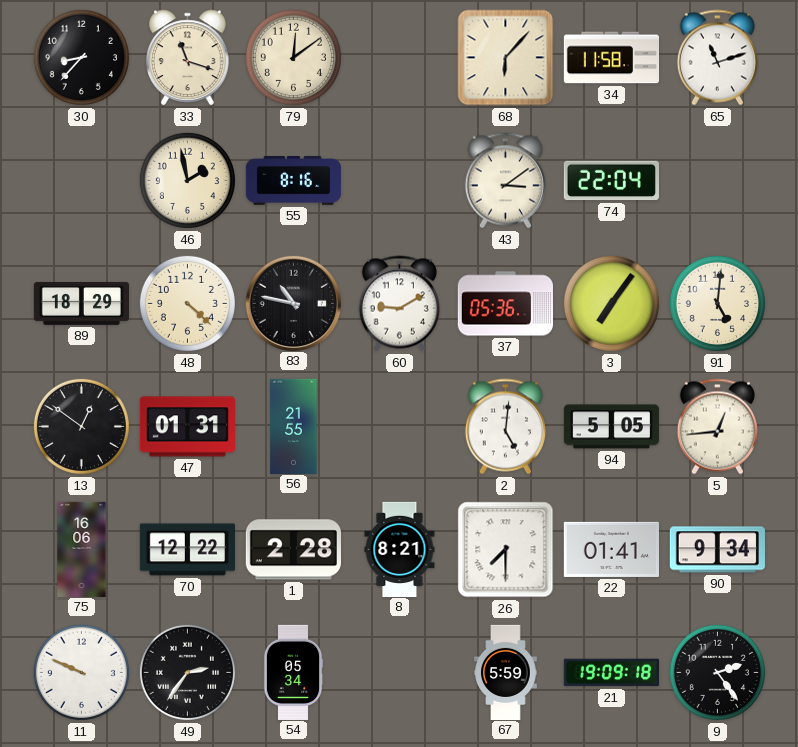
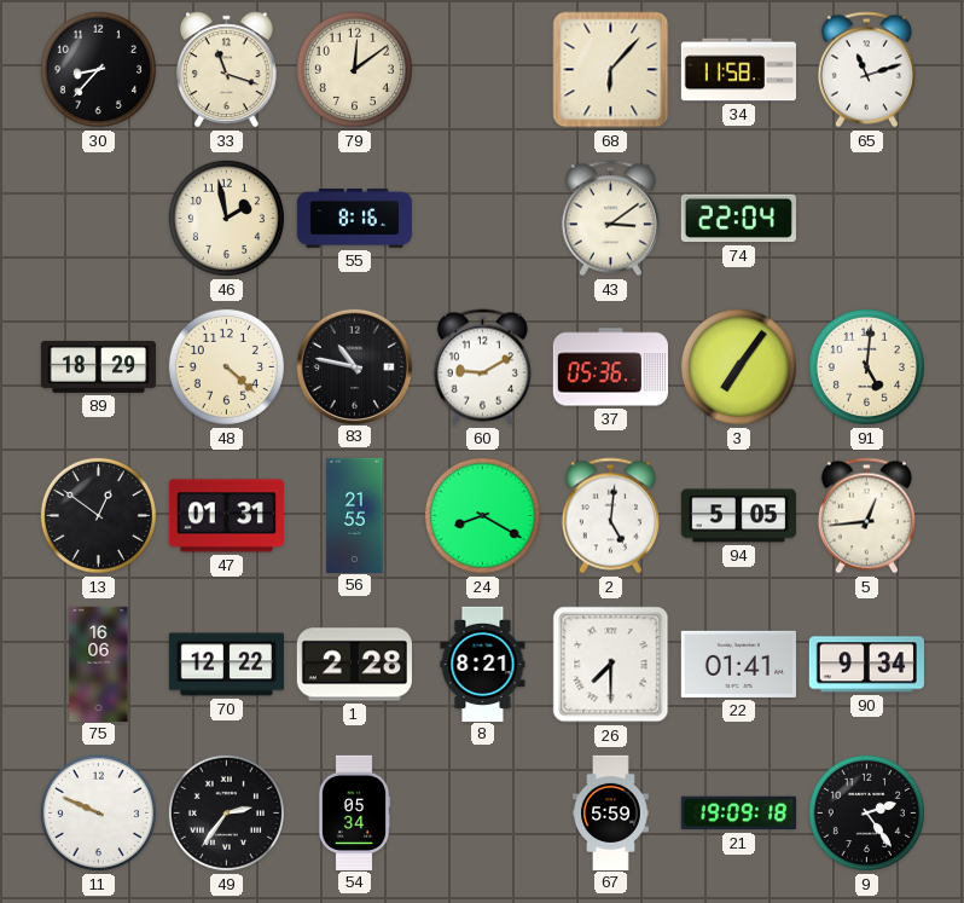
24: none -> 8:20
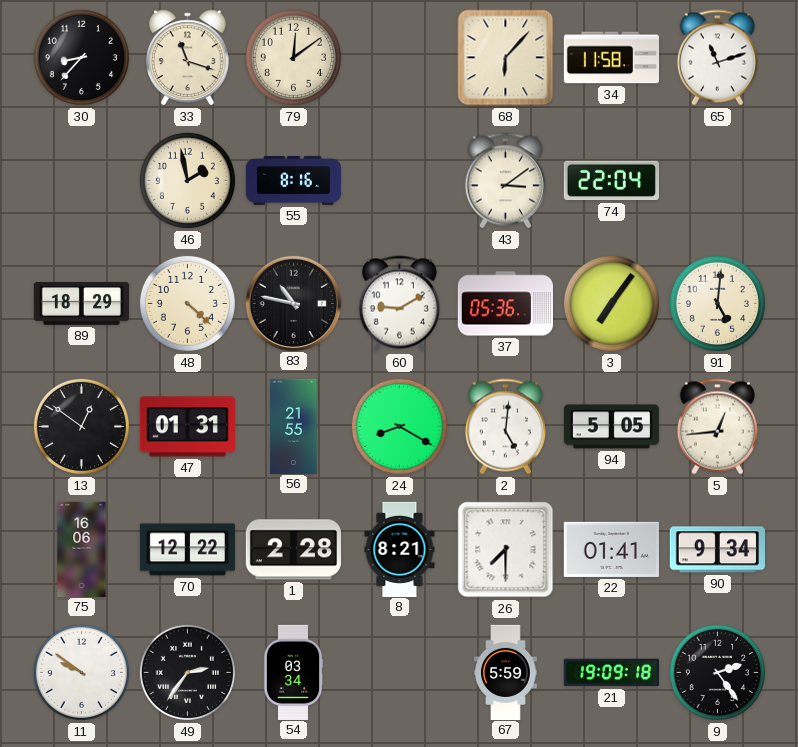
11: 9:49 -> 9:51
54: 05:34 -> 03:34
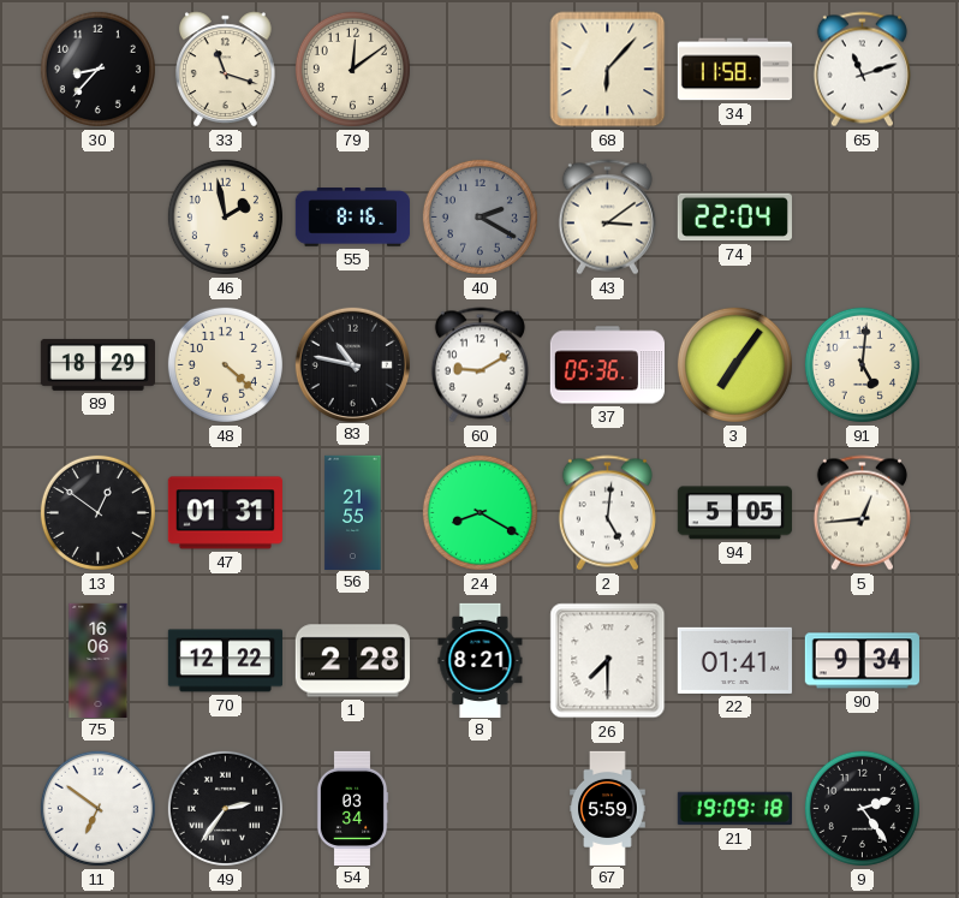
40: none -> 2:20
11: 9:51 -> 6:51
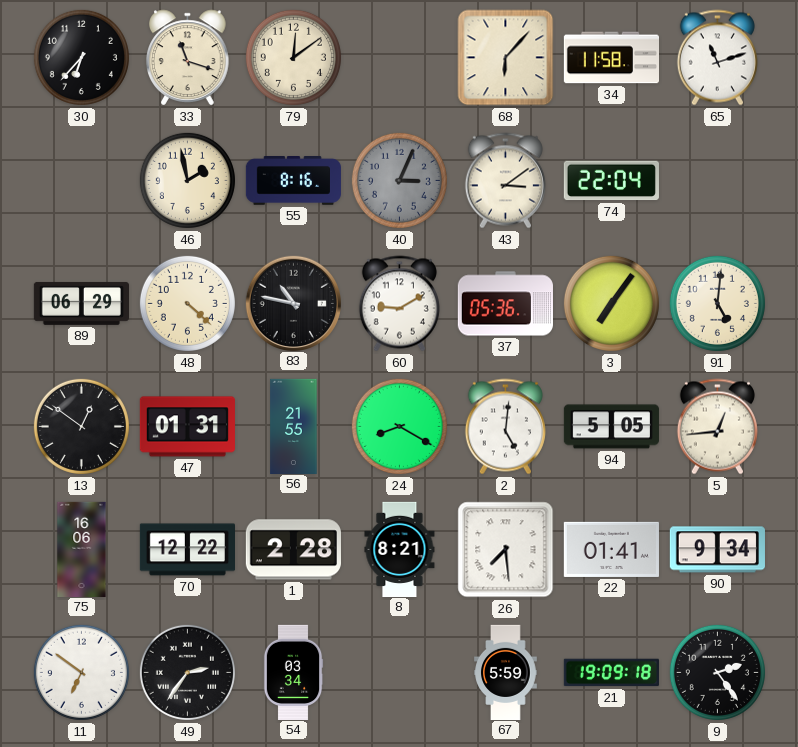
30: 8:37 -> 6:37
40: 2:20 -> 3:04
89: 18:29 -> 06:29
26: 7:30 -> 7:29
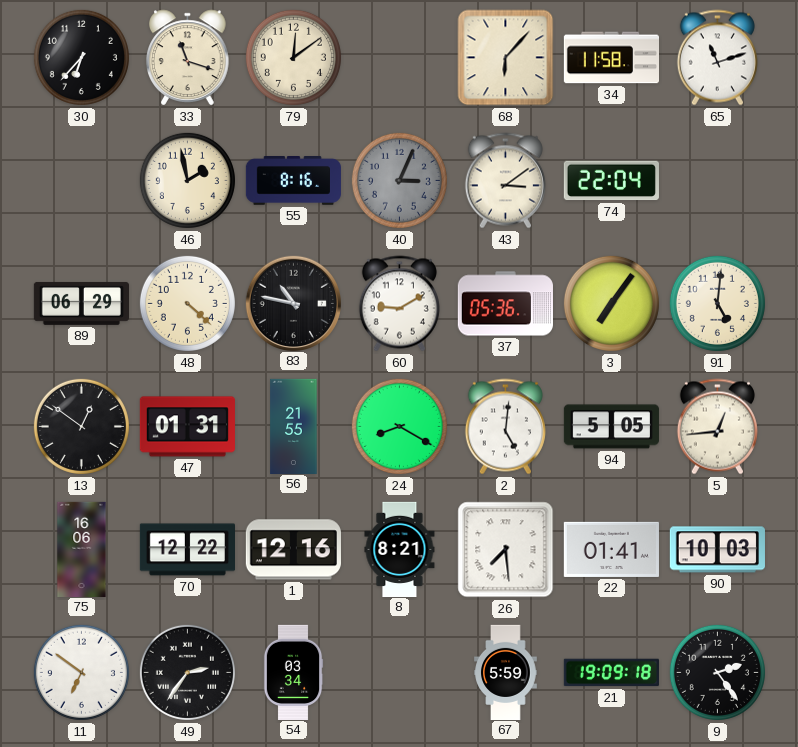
1: 2:28 -> 12:16
90: 9:34 -> 10:03
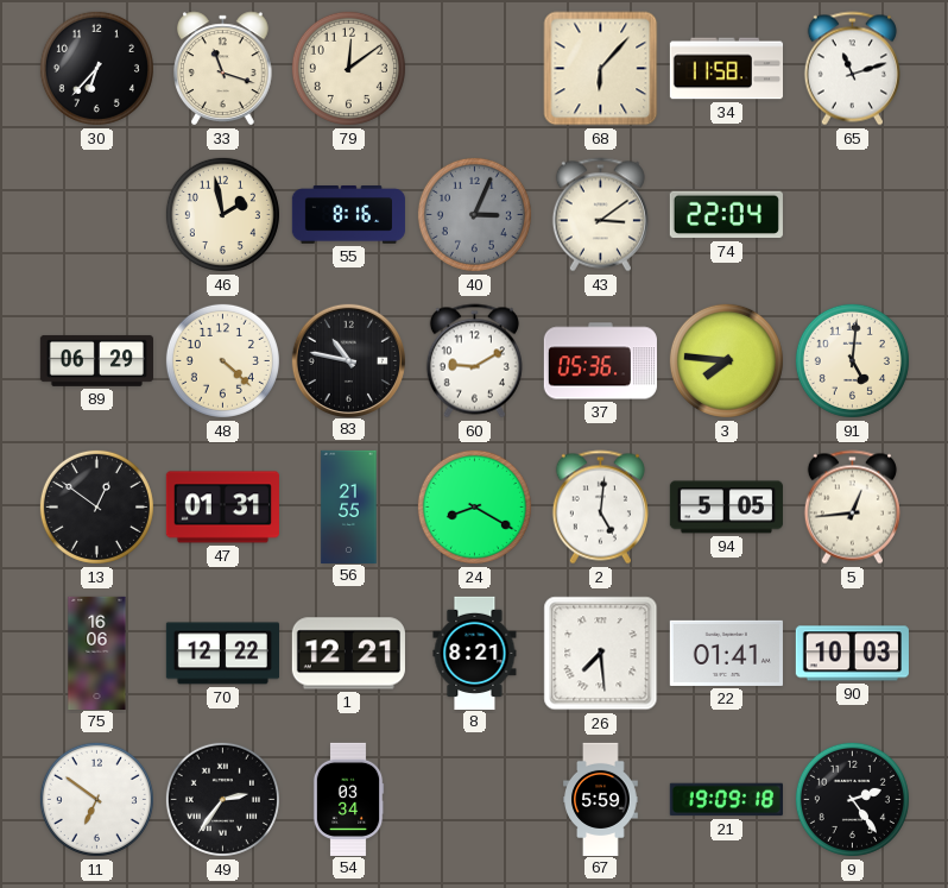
3: 7:06 -> 7:46
1: 12:16 -> 12:21
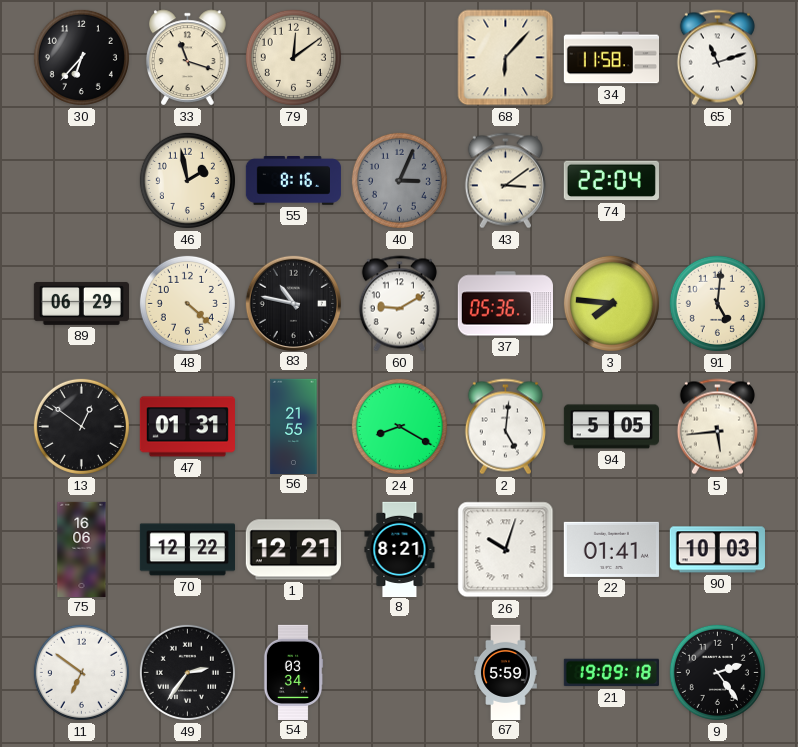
5: 12:44 -> 5:44
26: 7:29 -> 10:03
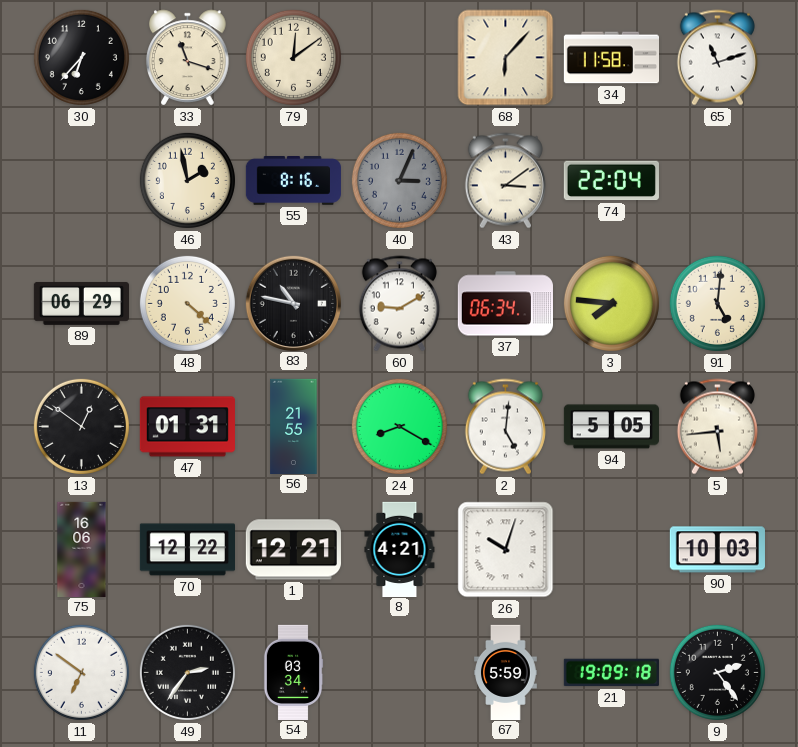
37: 05:36 -> 06:34
8: 8:21 -> 4:21
22: 01:41 -> none
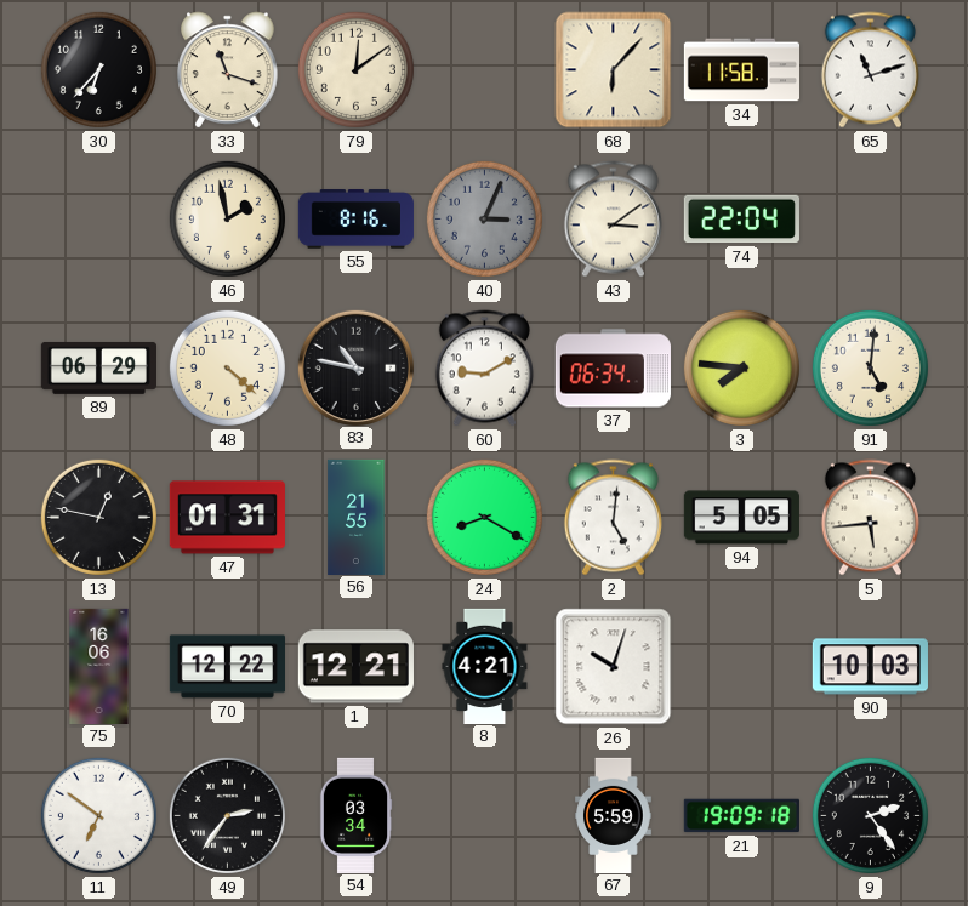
13: 12:51 -> 12:47
